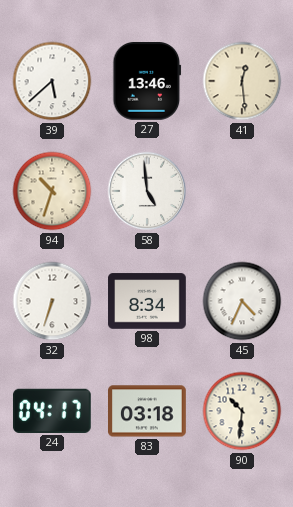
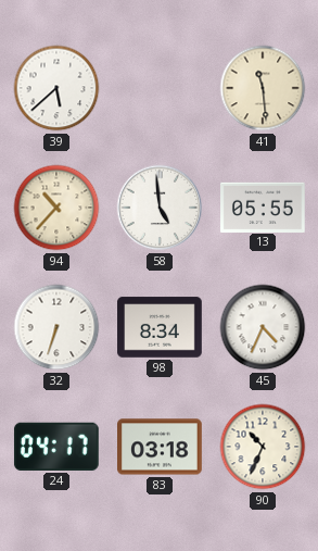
27: 13:46 -> none
41: 12:29 -> 11:29
94: 10:33 -> 10:37
13: none -> 05:55
90: 10:31 -> 10:34
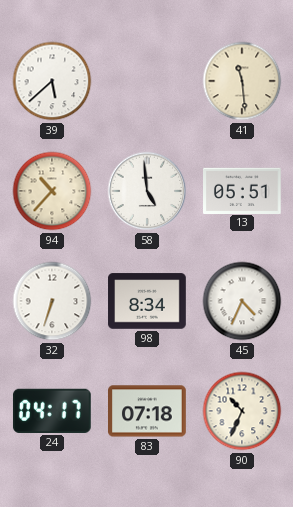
13: 05:55 -> 05:51
83: 03:18 -> 07:18
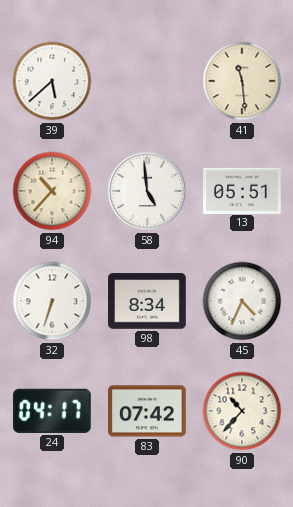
83: 07:18 -> 07:42
90: 10:34 -> 10:37
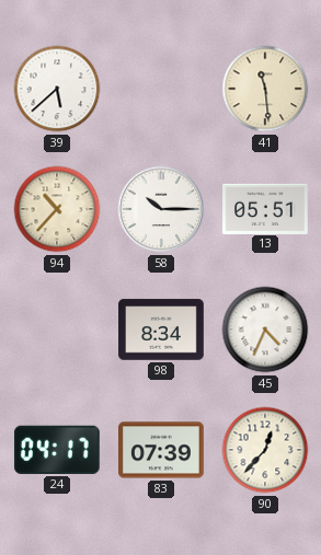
58: 4:59 -> 10:15
32: 6:33 -> none
83: 07:42 -> 07:39
90: 10:37 -> 12:37
